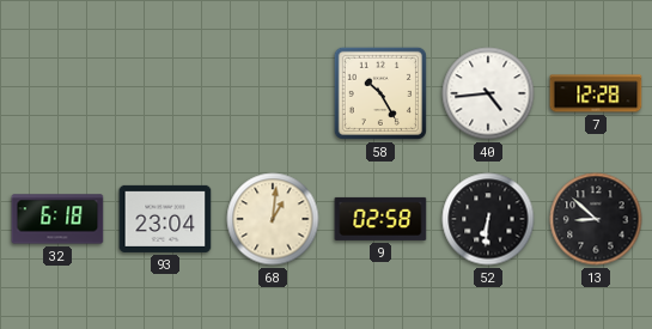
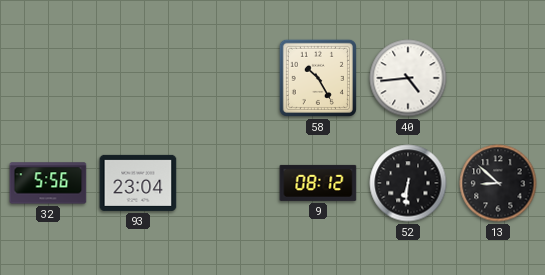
7: 12:28 -> none
32: 6:18 -> 5:56
68: 1:01 -> none
9: 02:58 -> 08:12
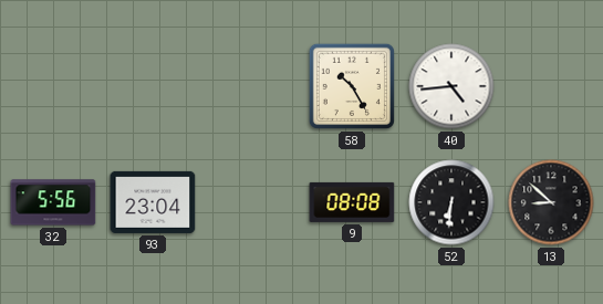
9: 08:12 -> 08:08
